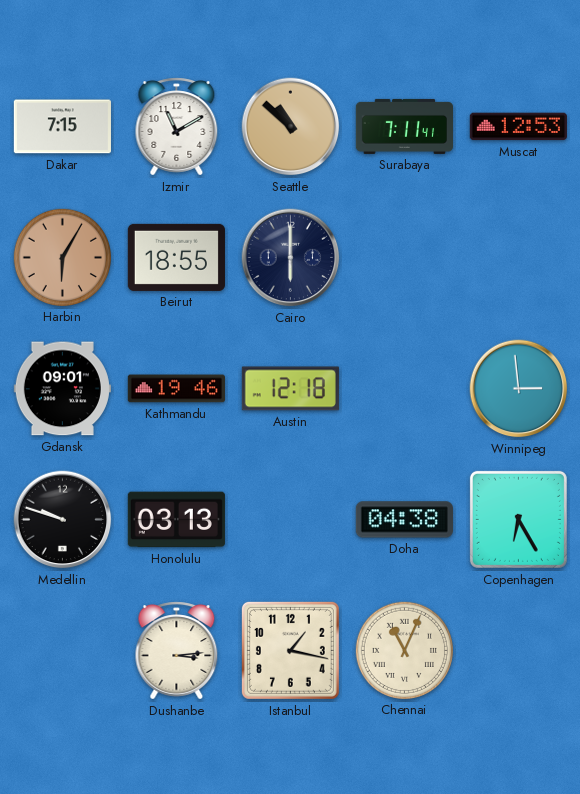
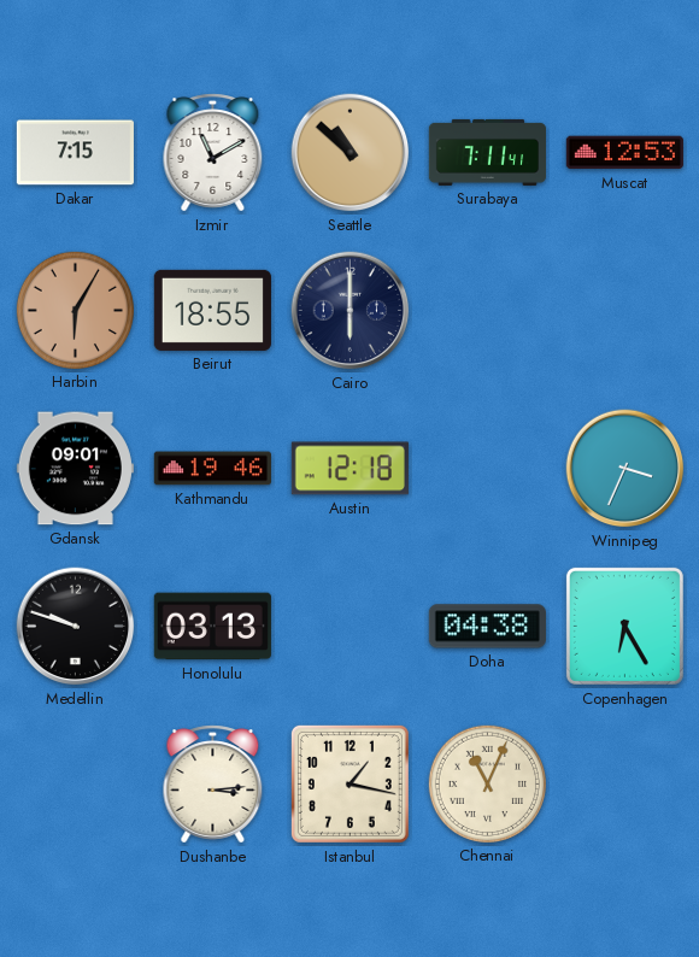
Winnipeg: 2:59 -> 3:34
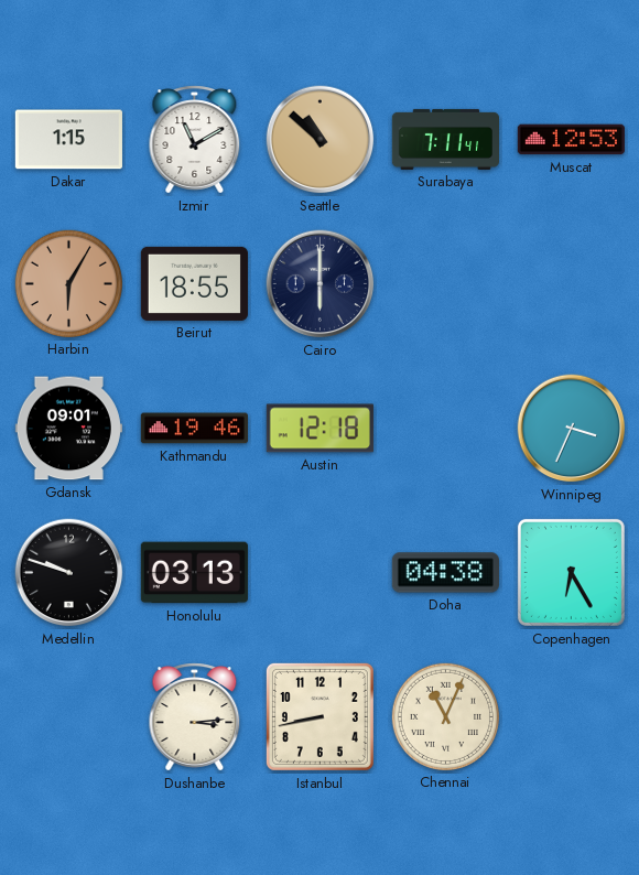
Dakar: 7:15 -> 1:15
Istanbul: 1:17 -> 8:43
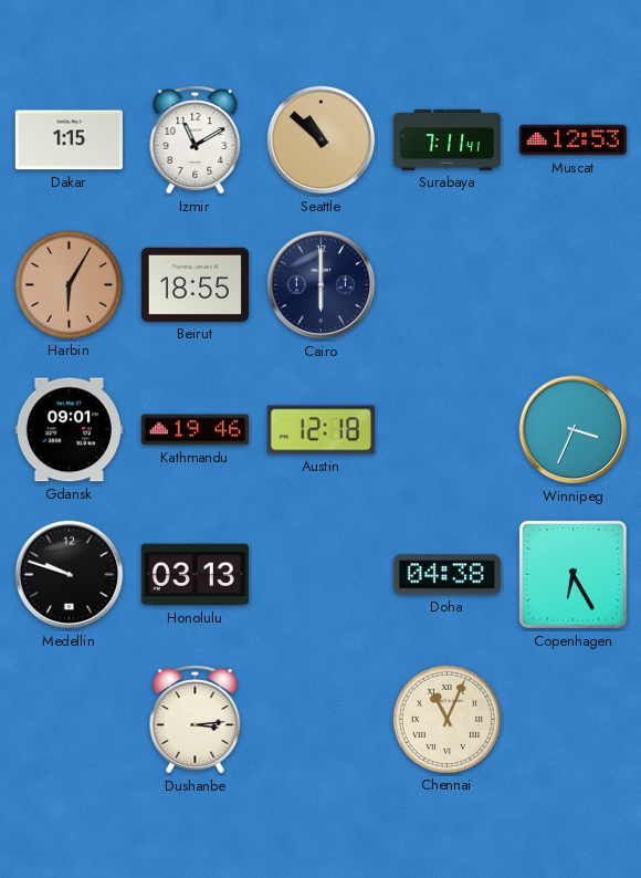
Istanbul: 8:43 -> none
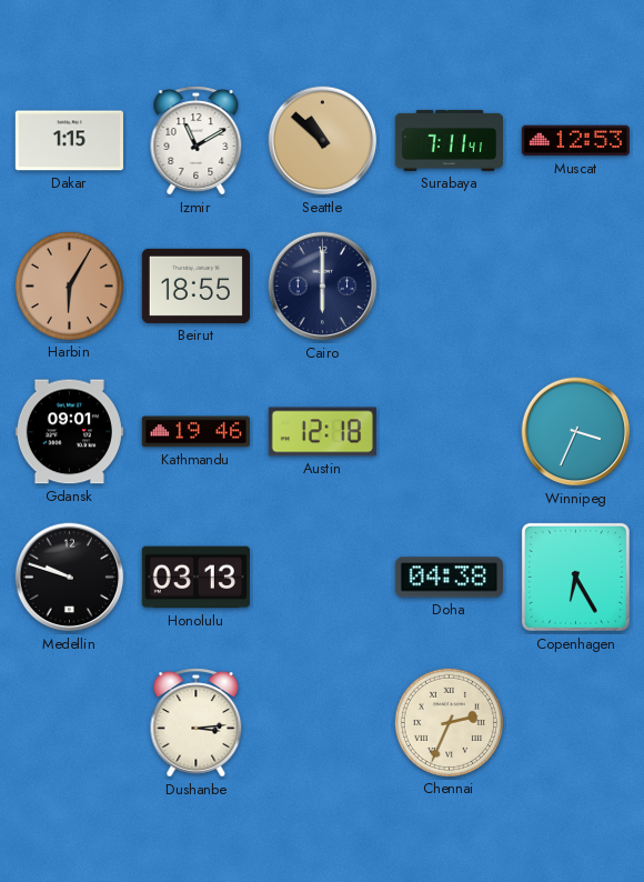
Chennai: 11:04 -> 2:34
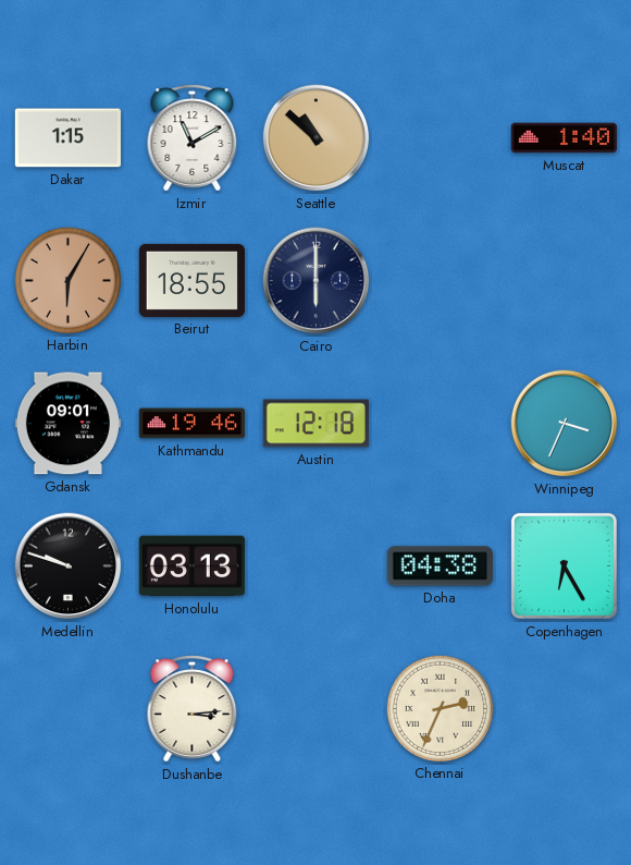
Surabaya: 7:11 -> none
Muscat: 12:53 -> 1:40
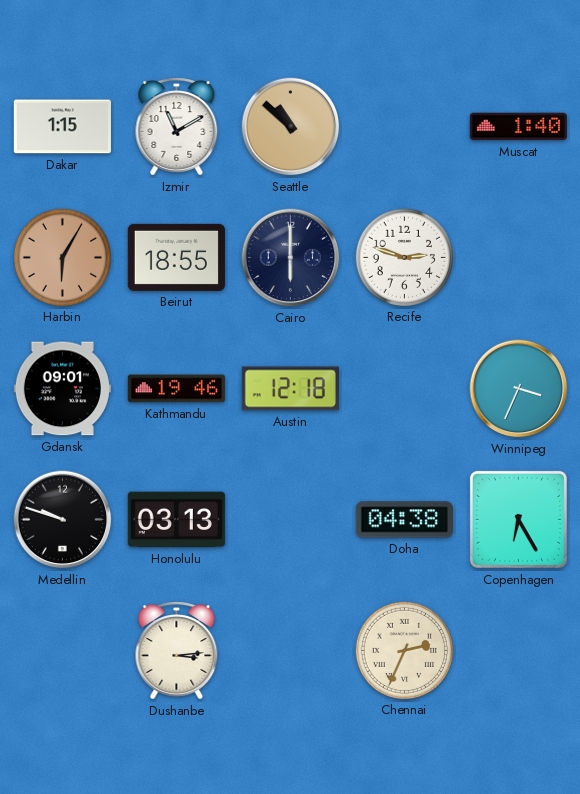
Recife: none -> 2:48
